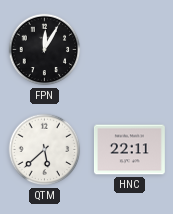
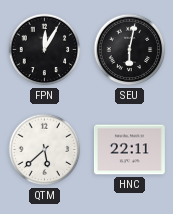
SEU: none -> 6:02
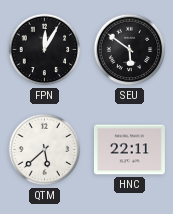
SEU: 6:02 -> 5:51
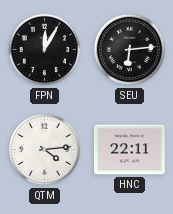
SEU: 5:51 -> 6:14
QTM: 5:38 -> 4:14
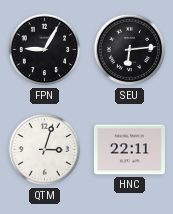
FPN: 12:05 -> 9:05
QTM: 4:14 -> 3:03
